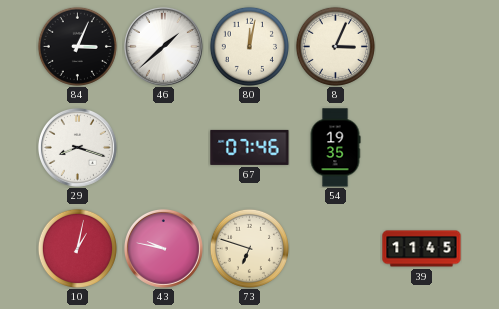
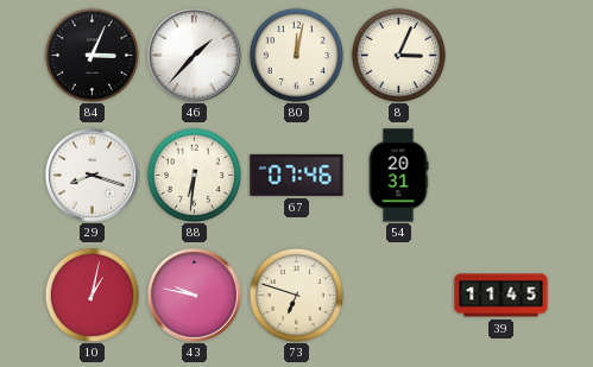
46: 1:38 -> 1:37
88: none -> 6:31
54: 19:35 -> 20:31
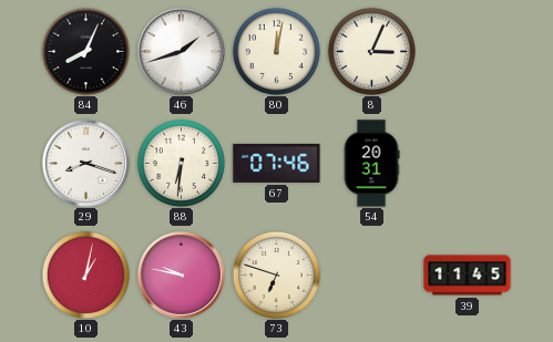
84: 3:04 -> 8:04
46: 1:37 -> 1:42
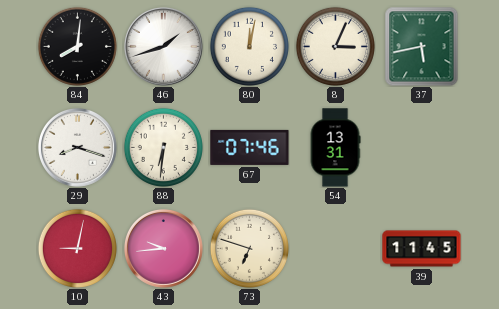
84: 8:04 -> 8:01
37: none -> 5:43
54: 20:31 -> 13:31
10: 1:02 -> 9:02
43: 9:47 -> 9:44
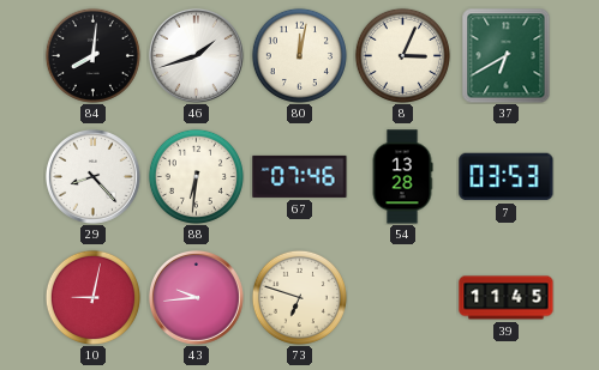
37: 5:43 -> 6:40
29: 8:18 -> 8:23
54: 13:31 -> 13:28
7: none -> 03:53
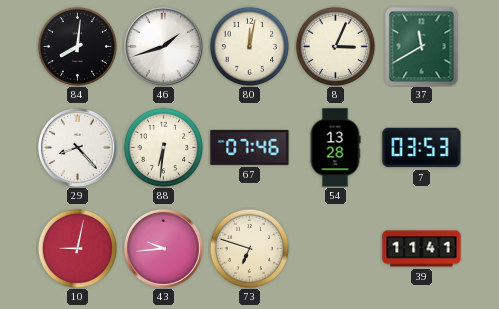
37: 6:40 -> 11:40
39: 11:45 -> 11:41
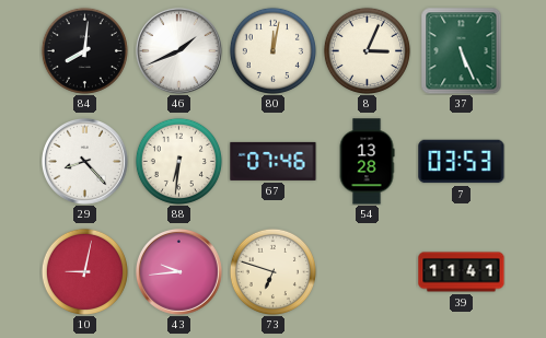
46: 1:42 -> 1:41
37: 11:40 -> 5:26
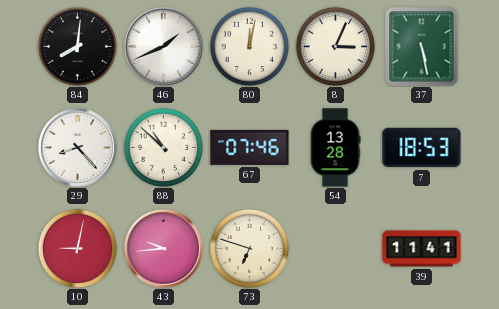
37: 5:26 -> 5:28
88: 6:31 -> 10:52
7: 03:53 -> 18:53
